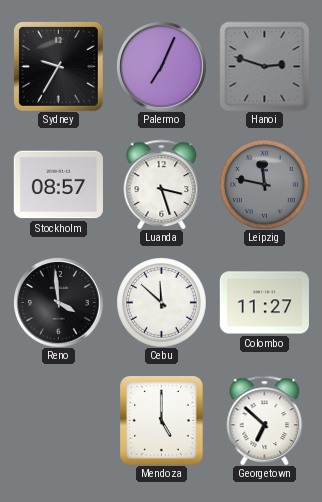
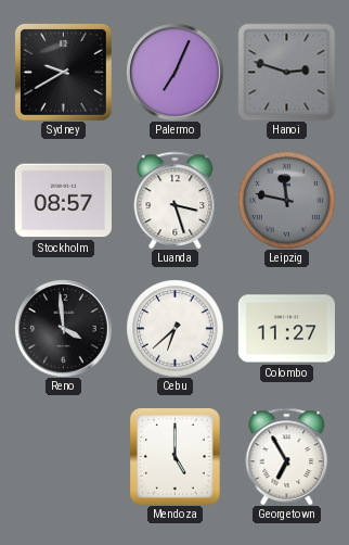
Sydney: 9:35 -> 9:40
Cebu: 11:52 -> 6:38
Georgetown: 6:52 -> 6:55
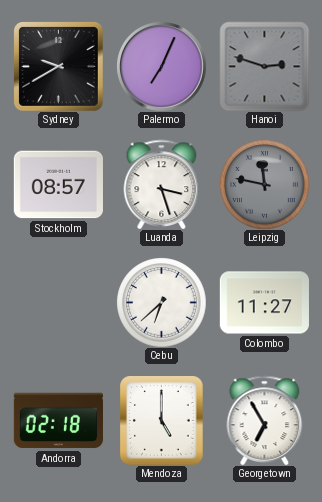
Reno: 3:59 -> none
Andorra: none -> 02:18
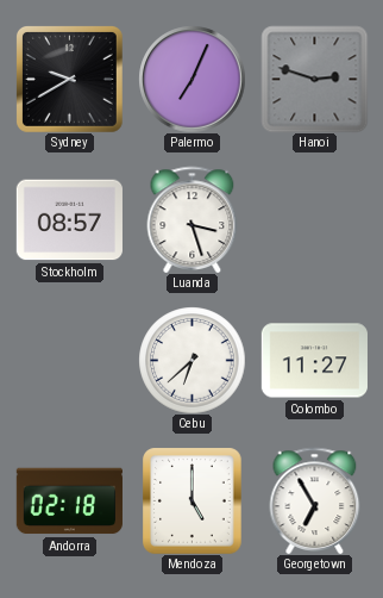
Leipzig: 11:47 -> none
